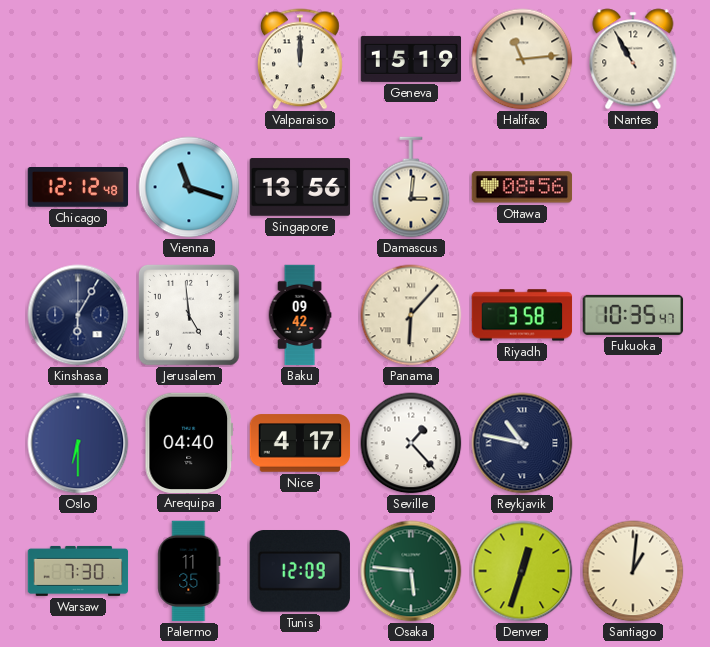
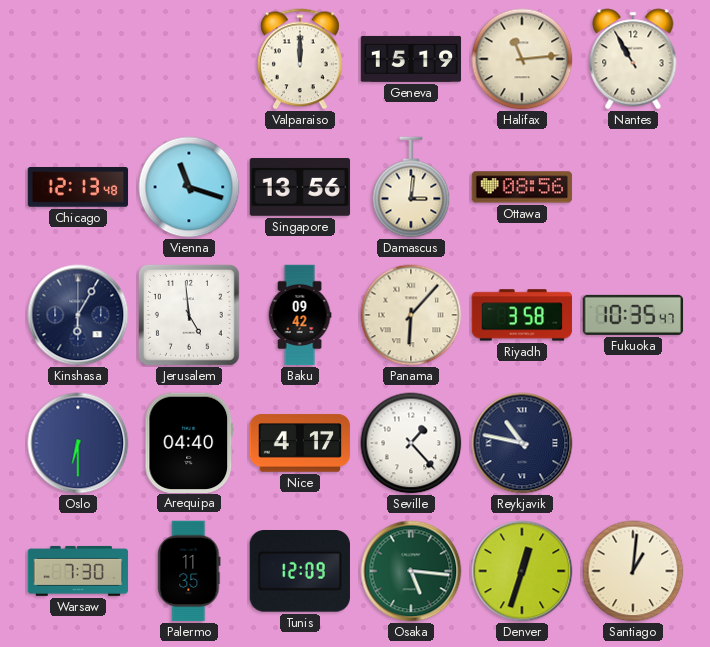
Chicago: 12:12 -> 12:13
Osaka: 5:46 -> 5:16
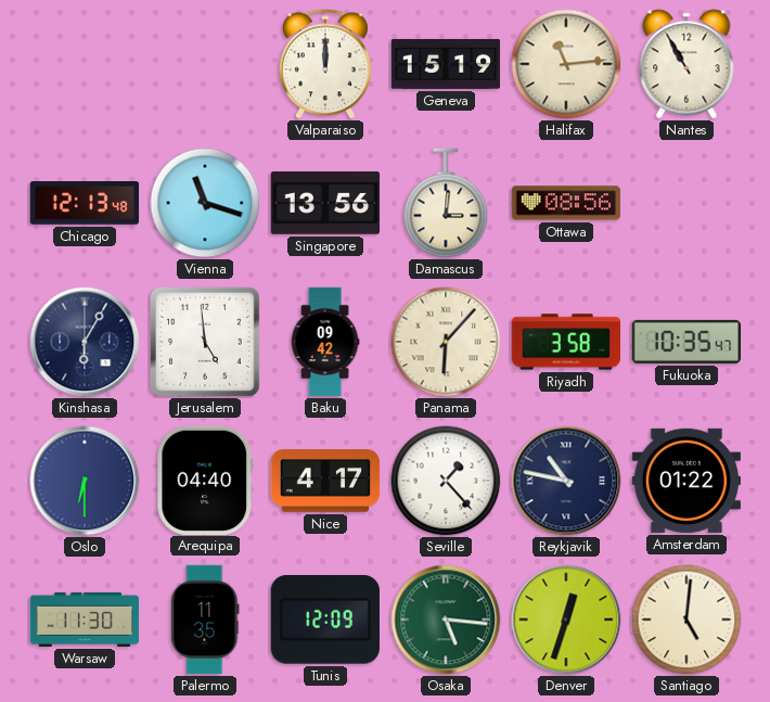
Amsterdam: none -> 01:22
Warsaw: 7:30 -> 11:30
Santiago: 1:01 -> 5:01
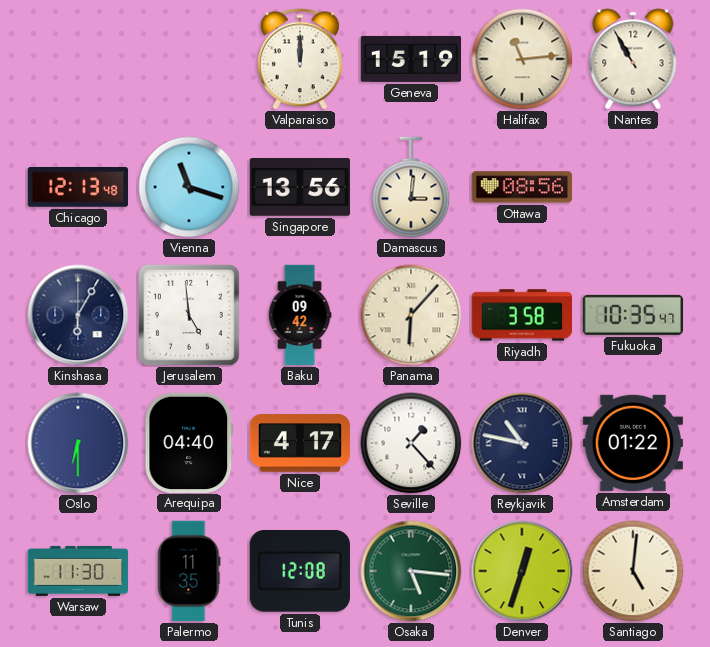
Tunis: 12:09 -> 12:08
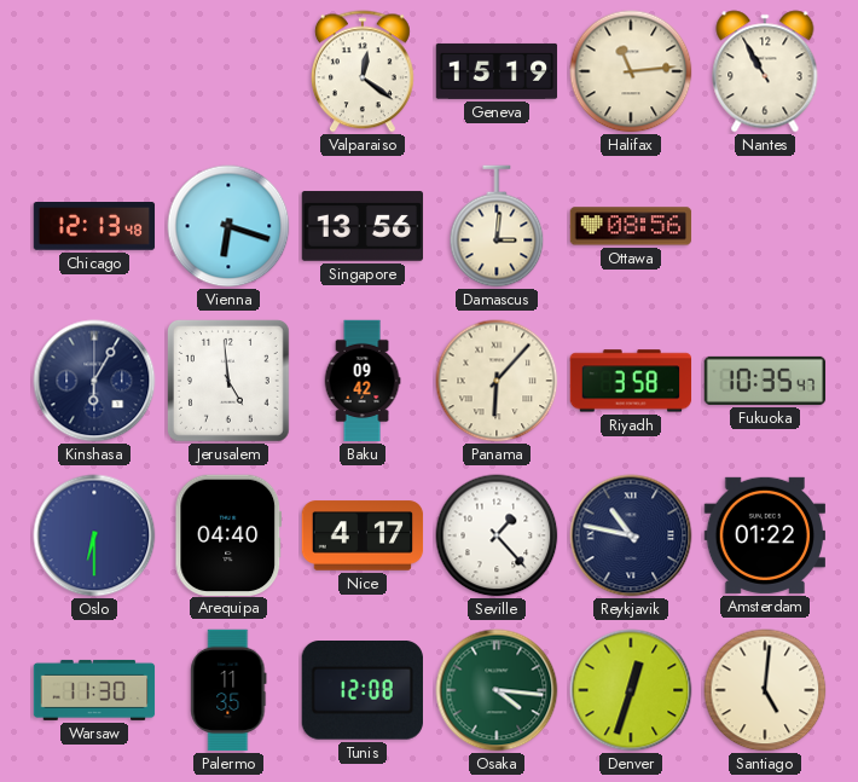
Valparaiso: 12:00 -> 12:21
Vienna: 11:18 -> 6:18
Osaka: 5:16 -> 4:16
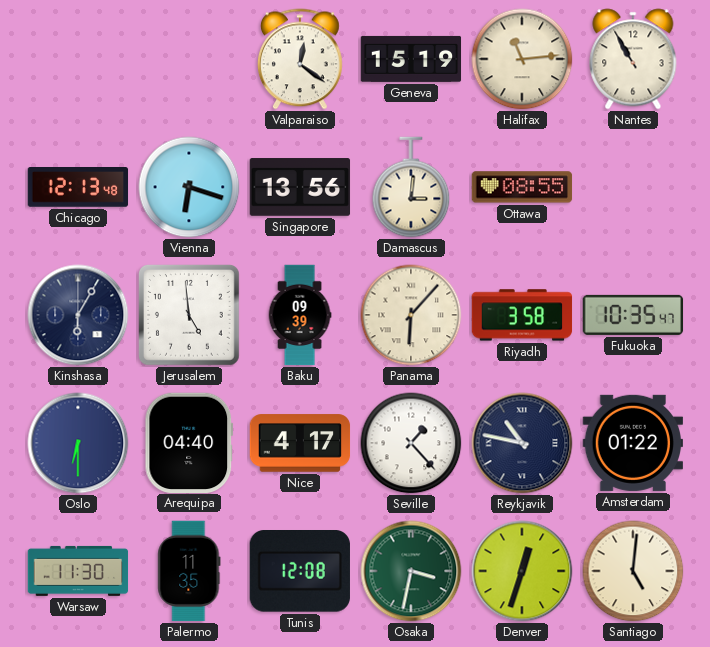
Ottawa: 08:56 -> 08:55
Baku: 09:42 -> 09:39
Osaka: 4:16 -> 3:32
